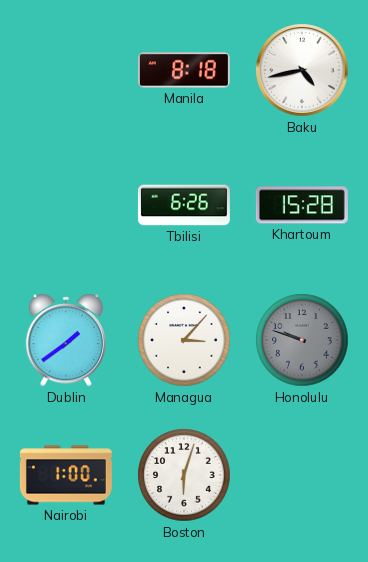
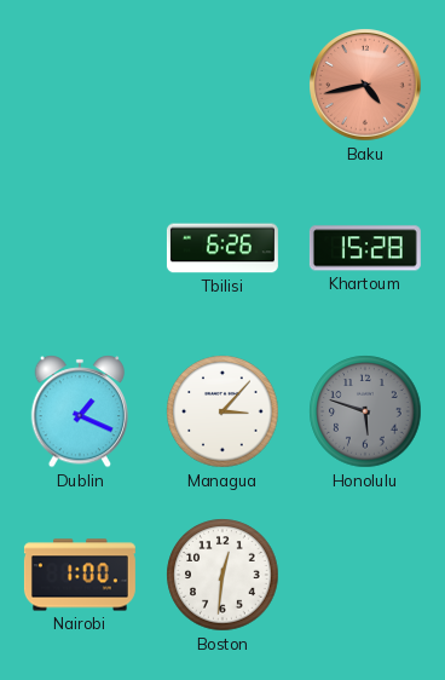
Manila: 8:18 -> none
Baku dial: white -> salmon
Dublin: 1:39 -> 1:19
Honolulu: 9:48 -> 5:48
Boston: 6:03 -> 12:31
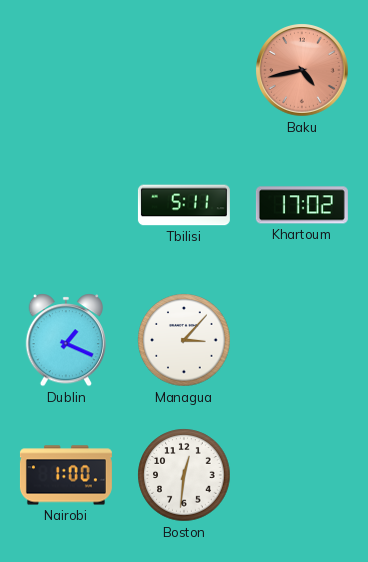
Tbilisi: 6:26 -> 5:11
Khartoum: 15:28 -> 17:02
Honolulu: 5:48 -> none
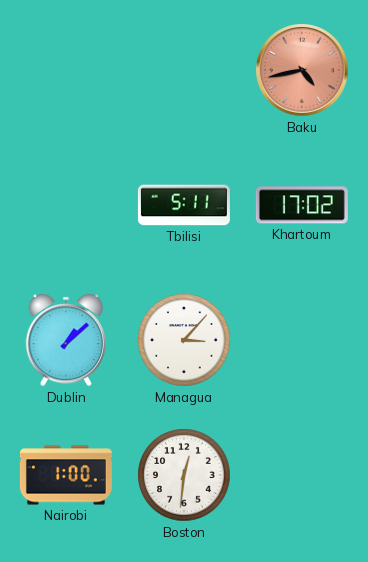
Dublin: 1:19 -> 1:08
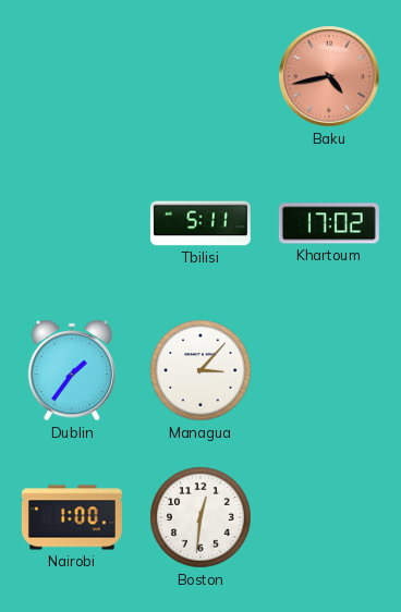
Dublin: 1:08 -> 1:36
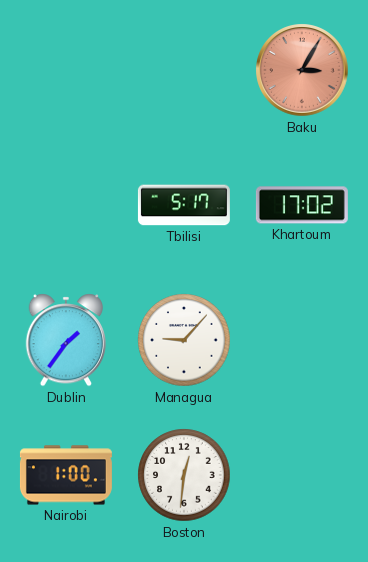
Baku: 4:43 -> 3:05
Tbilisi: 5:11 -> 5:17
Managua: 3:07 -> 9:07
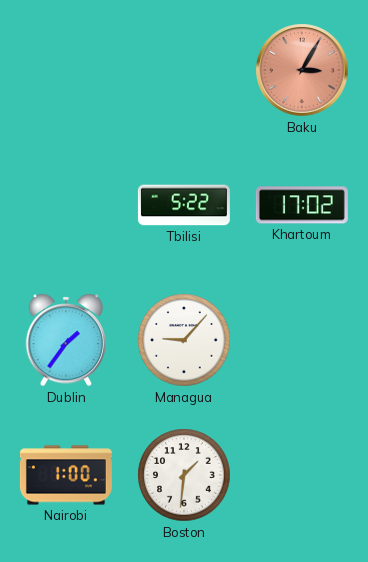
Tbilisi: 5:17 -> 5:22
Boston: 12:31 -> 1:31
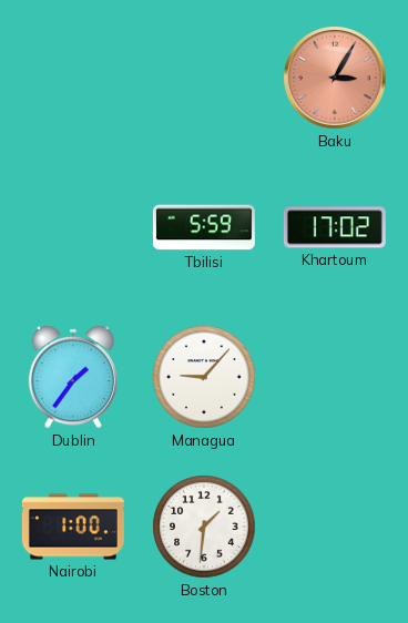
Tbilisi: 5:22 -> 5:59
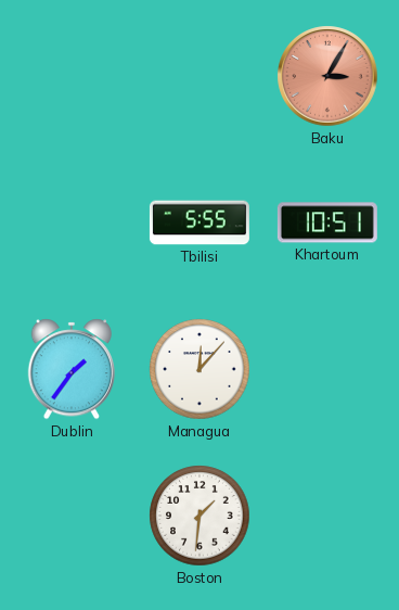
Tbilisi: 5:59 -> 5:55
Khartoum: 17:02 -> 10:51
Managua: 9:07 -> 12:07
Nairobi: 1:00 -> none
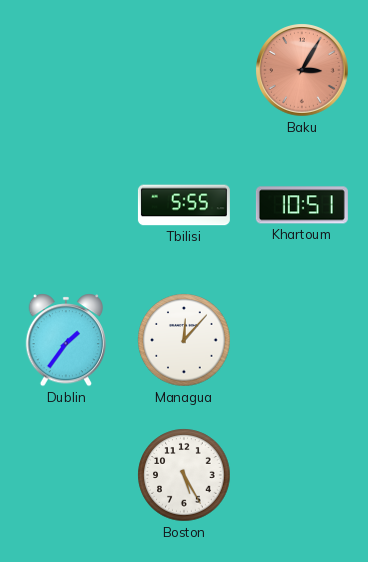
Boston: 1:31 -> 5:25
